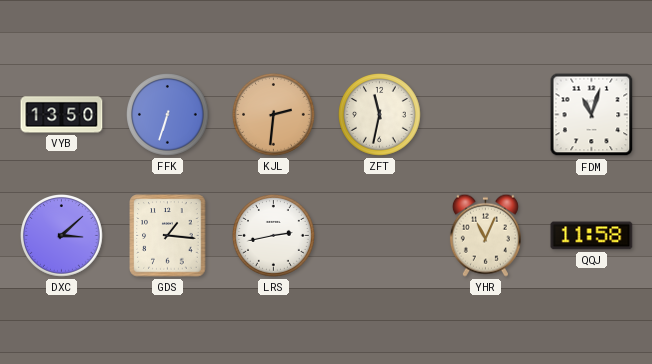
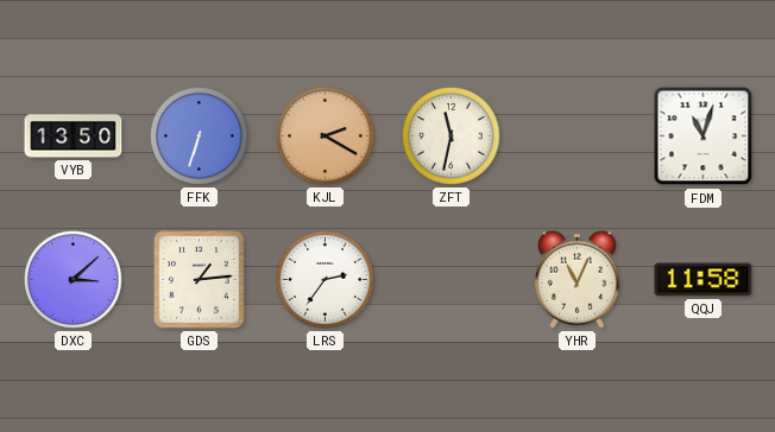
KJL: 2:31 -> 2:20
GDS: 1:16 -> 1:14
LRS: 2:43 -> 2:36
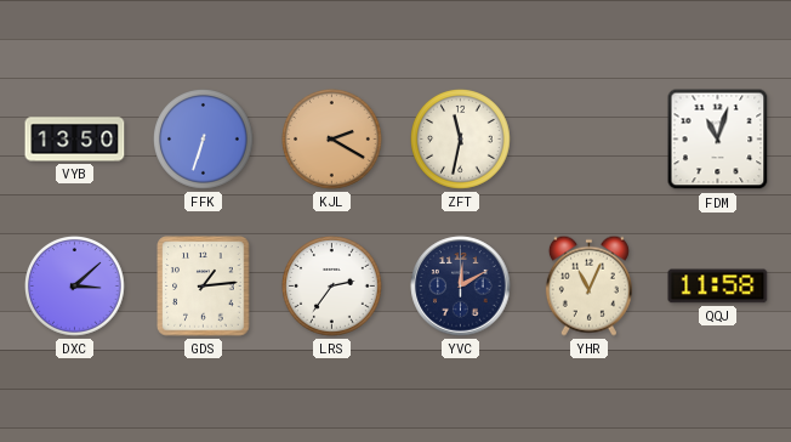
YVC: none -> 12:10
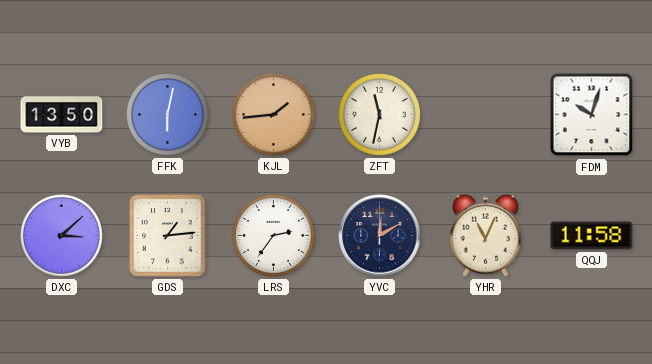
FFK: 6:33 -> 6:02
KJL: 2:20 -> 1:44
FDM: 11:03 -> 10:03
